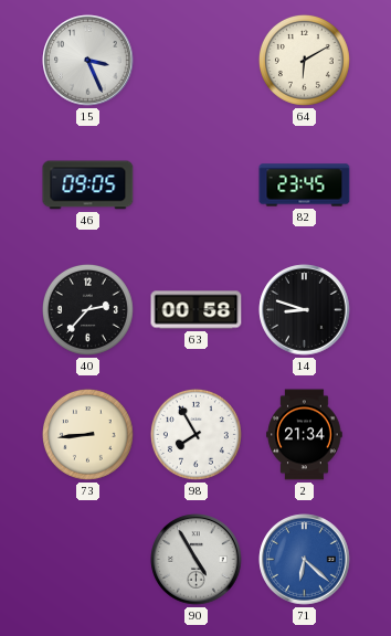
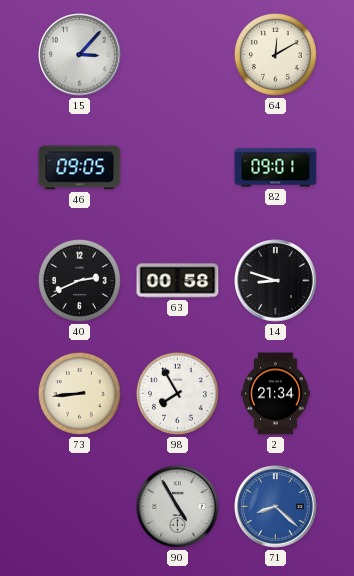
15: 3:26 -> 3:07
64: 6:10 -> 12:10
82: 23:45 -> 09:01
40: 2:37 -> 2:41
71: 6:22 -> 8:22
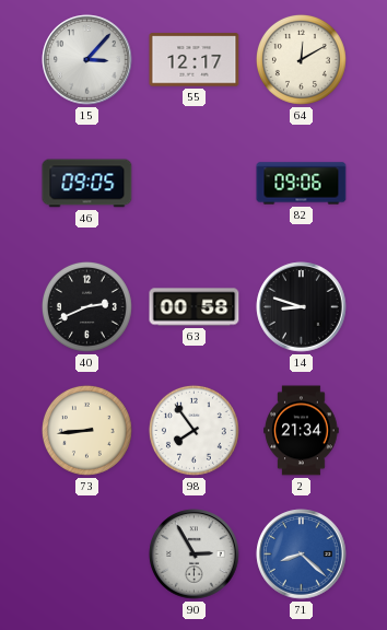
55: none -> 12:17
82: 09:01 -> 09:06
98: 7:55 -> 7:54
90: 4:55 -> 2:55
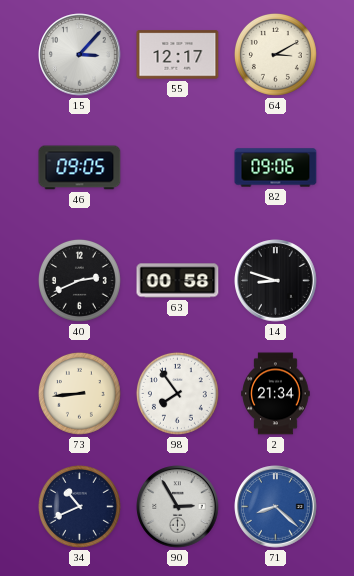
64: 12:10 -> 3:10
34: none -> 10:41
